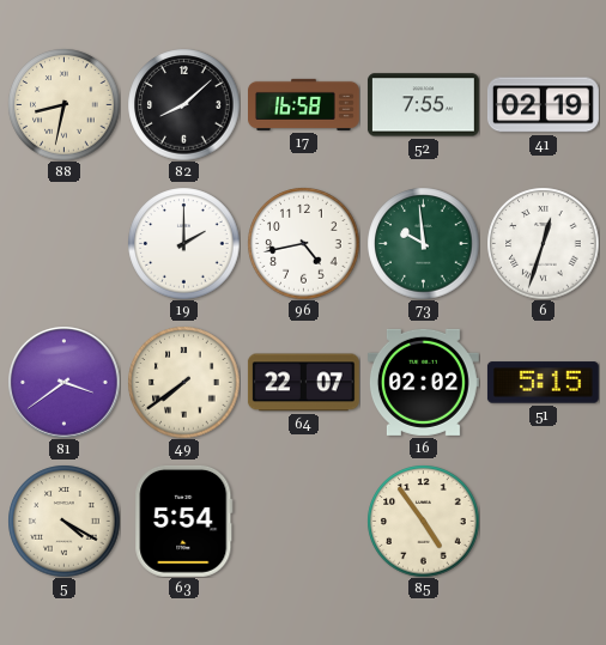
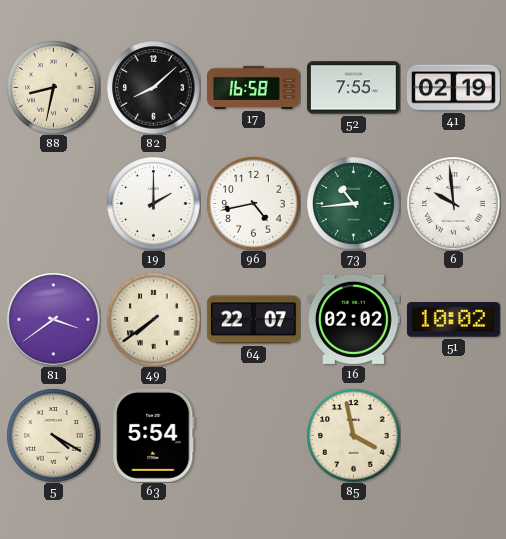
73: 9:59 -> 10:44
6: 12:33 -> 9:59
51: 5:15 -> 10:02
85: 4:54 -> 3:58
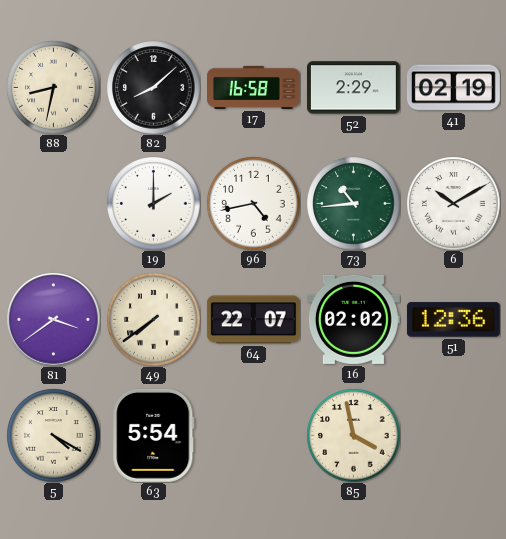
52: 7:55 -> 2:29
6: 9:59 -> 10:10
51: 10:02 -> 12:36
